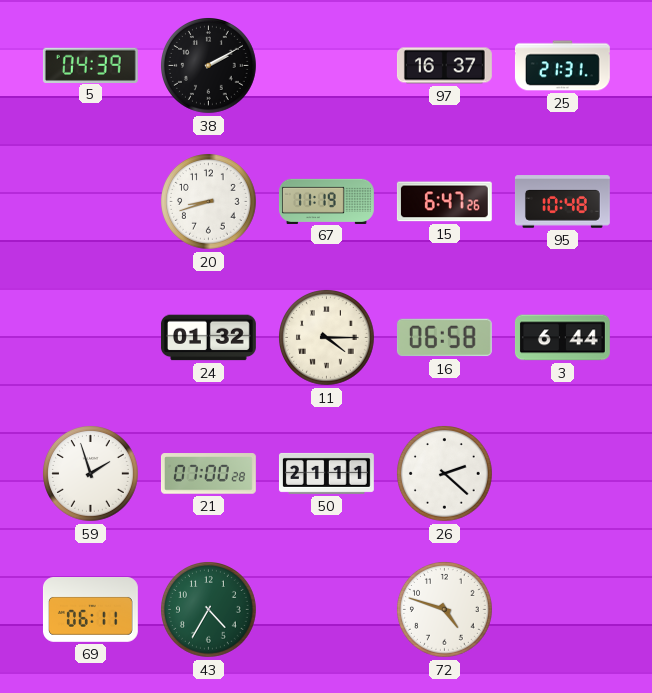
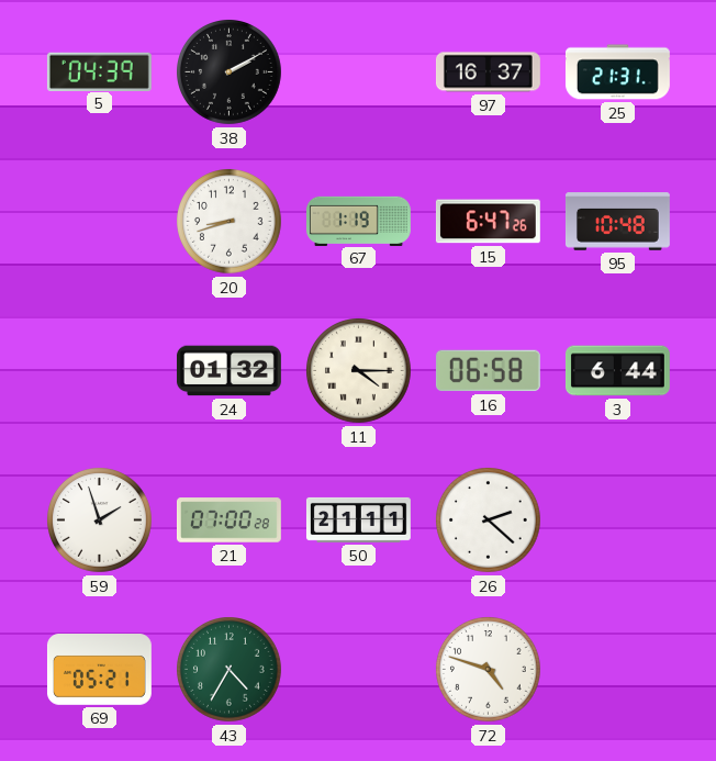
67: 11:19 -> 1:19
69: 06:11 -> 05:21
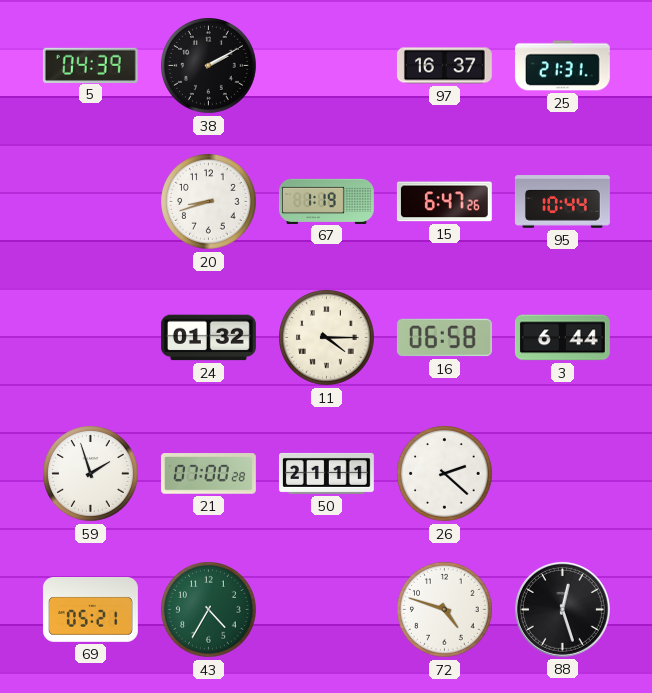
95: 10:48 -> 10:44
88: none -> 12:27
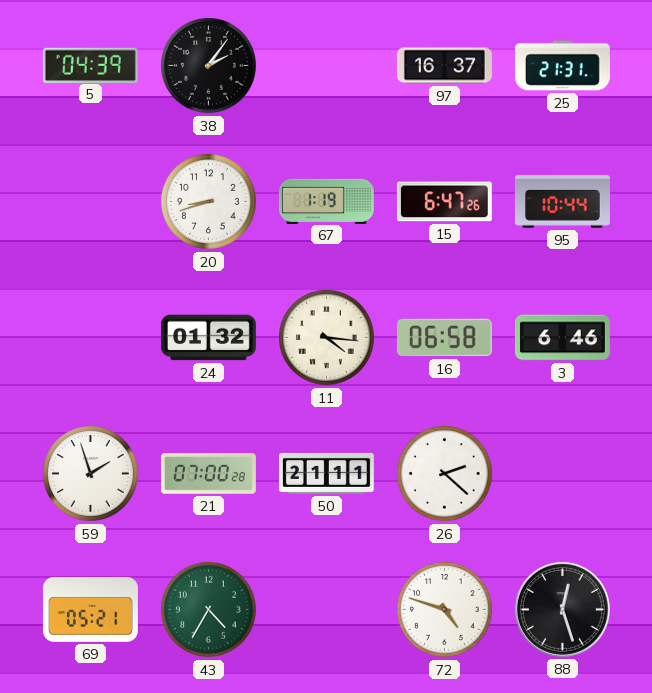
38: 2:10 -> 2:06
11: 4:15 -> 4:16
3: 6:44 -> 6:46
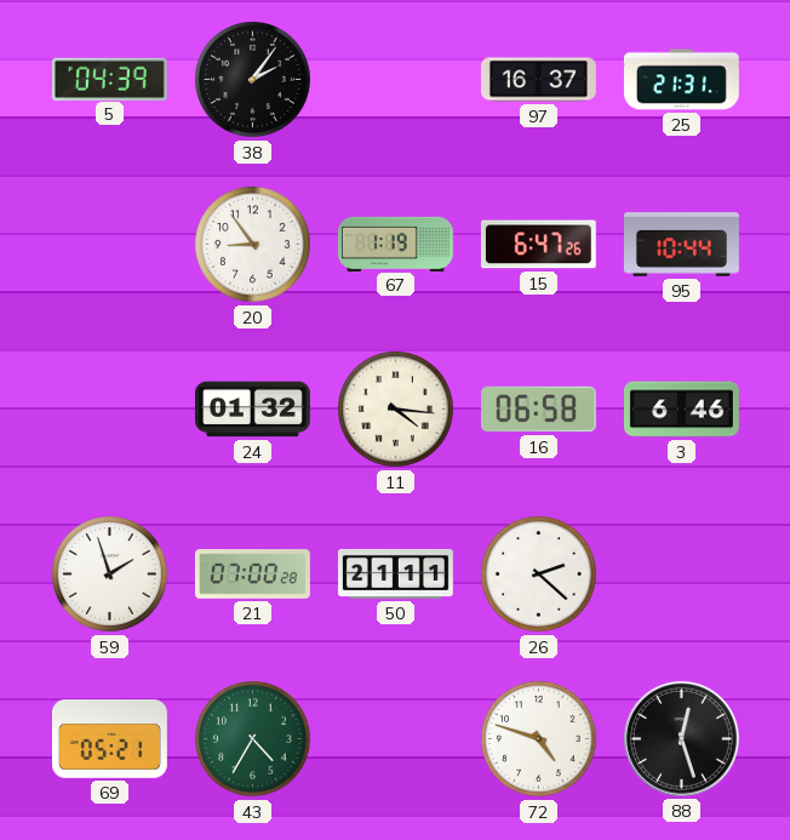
20: 8:42 -> 8:54
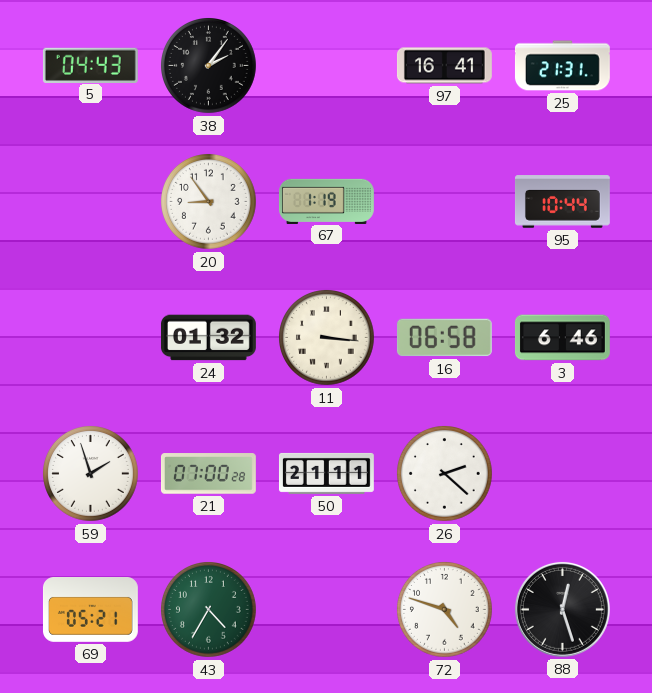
5: 04:39 -> 04:43
97: 16:37 -> 16:41
15: 6:47 -> none
11: 4:16 -> 3:16
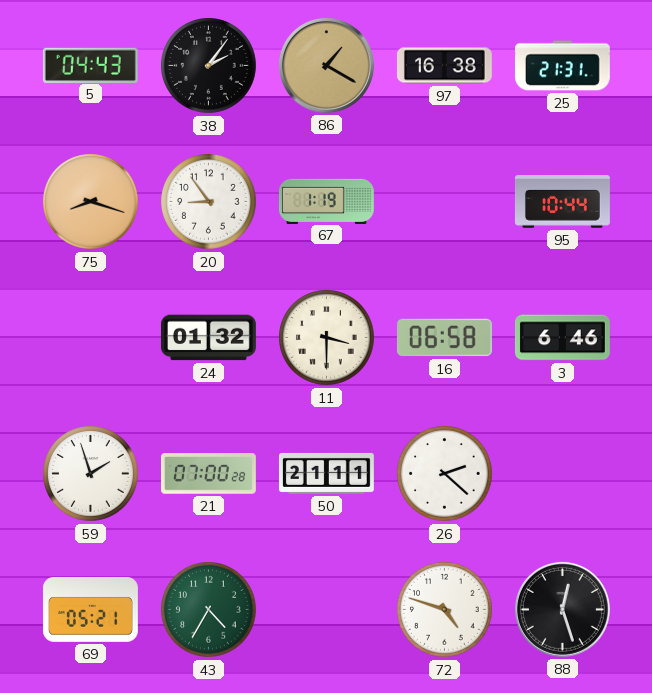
86: none -> 1:20
97: 16:41 -> 16:38
75: none -> 8:18
11: 3:16 -> 3:30
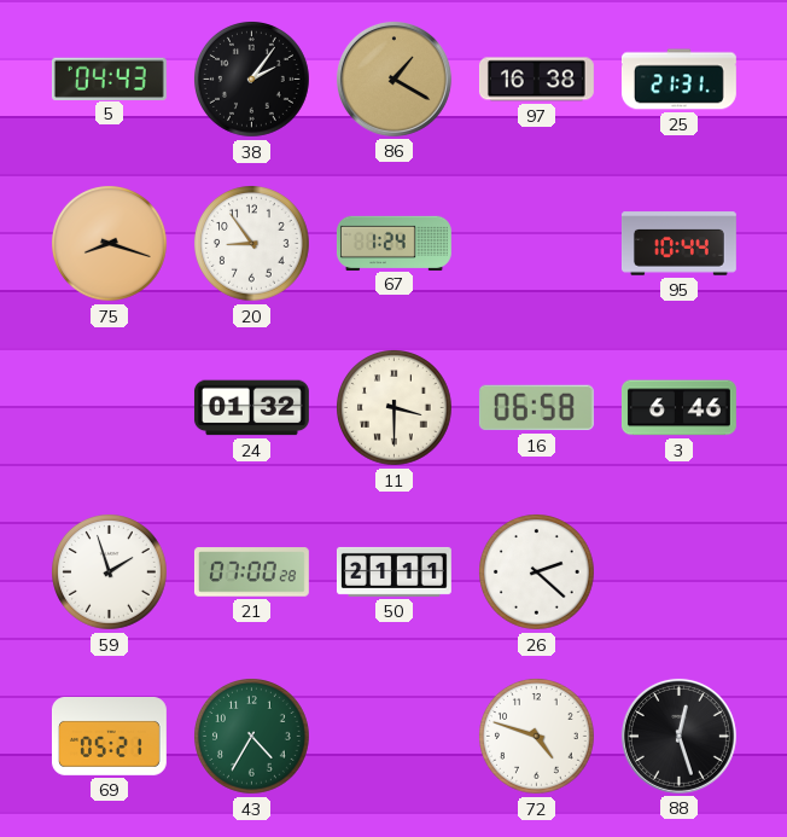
67: 1:19 -> 1:24
